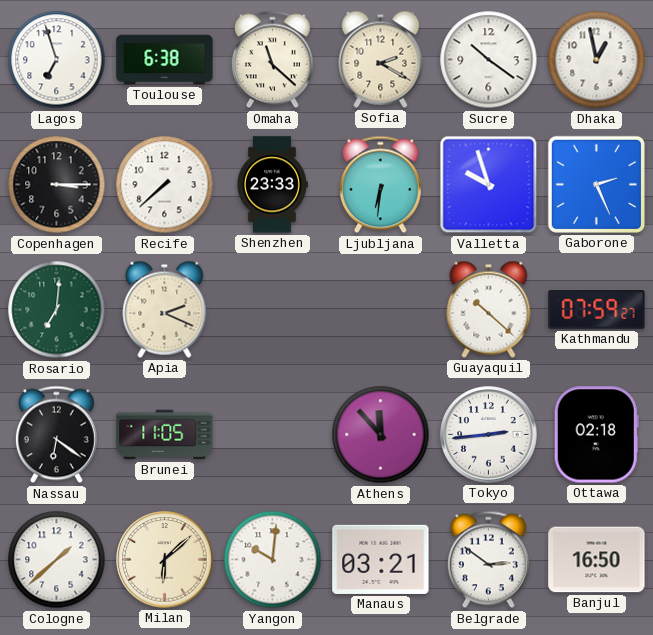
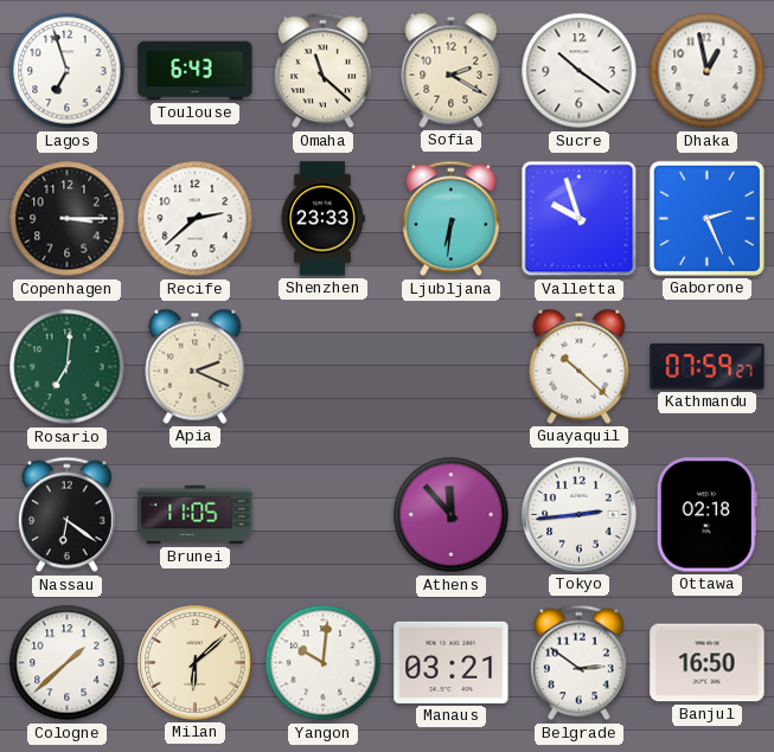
Toulouse: 6:38 -> 6:43
Recife: 7:38 -> 2:38
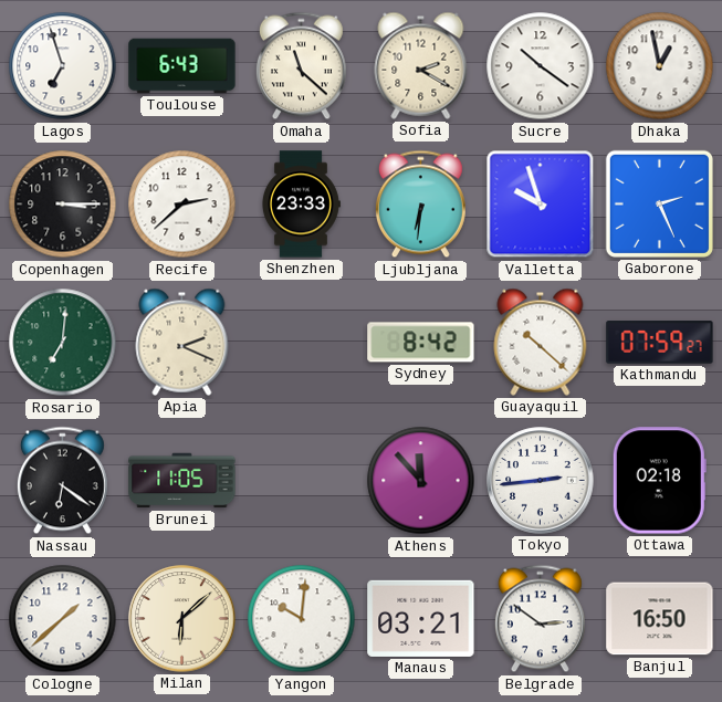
Sydney: none -> 8:42
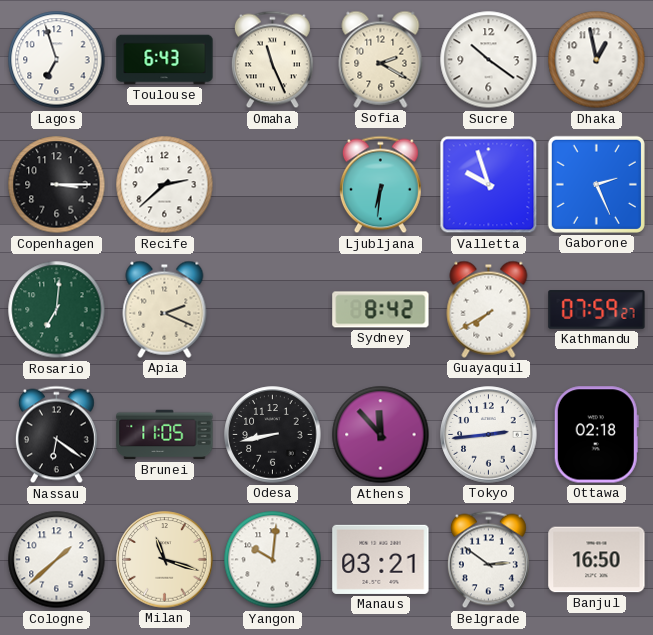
Omaha: 11:22 -> 11:26
Shenzhen: 23:33 -> none
Guayaquil: 10:22 -> 7:40
Odesa: none -> 8:43
Milan: 6:08 -> 11:18
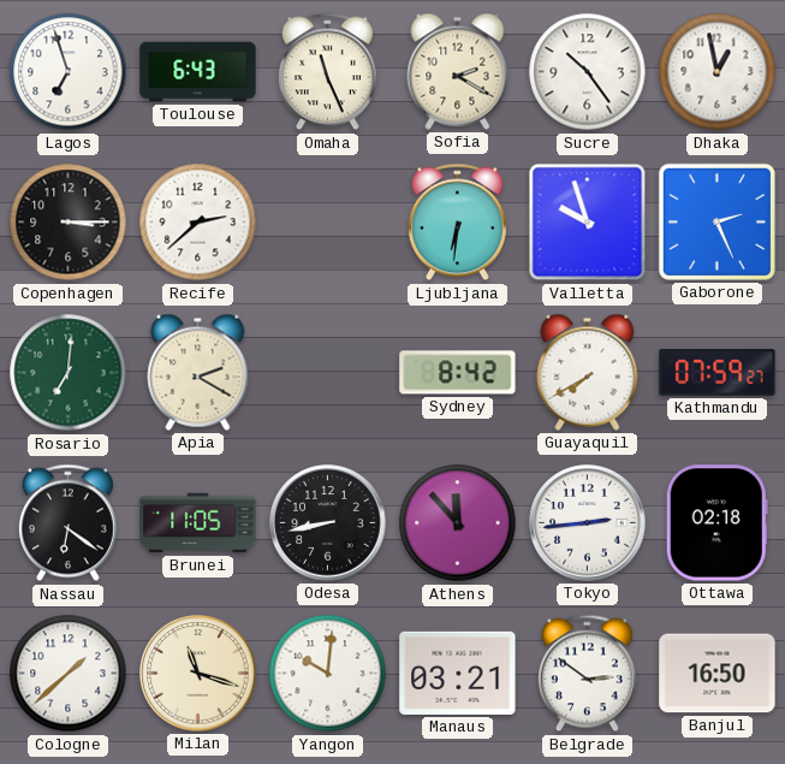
Sucre: 10:21 -> 10:24
Apia: 2:19 -> 2:20
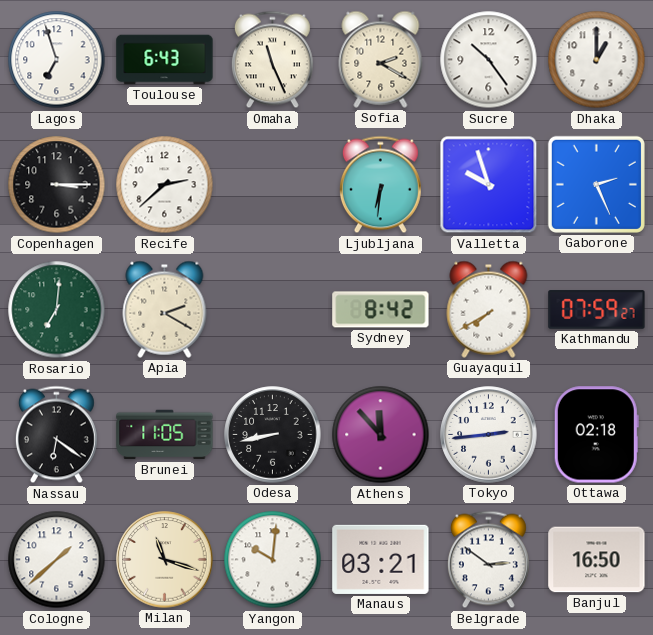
Dhaka: 12:58 -> 1:00
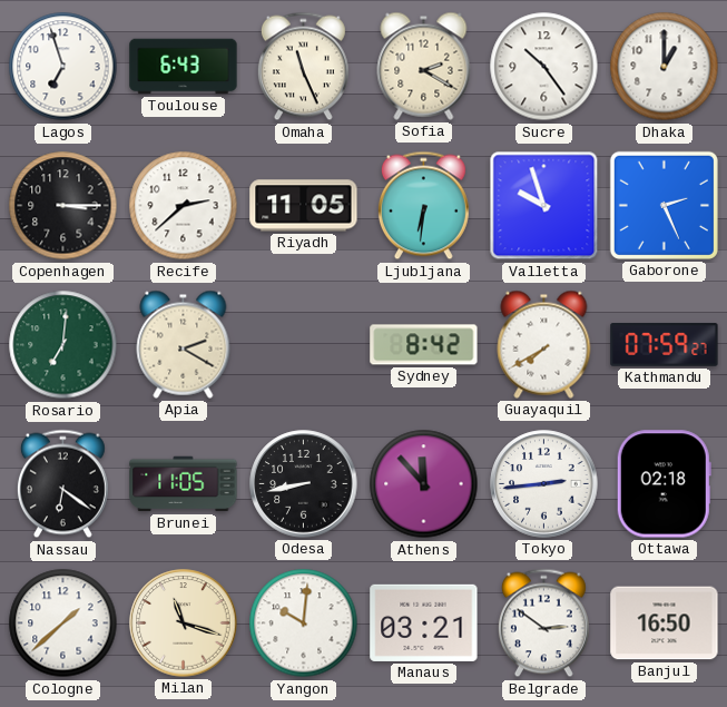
Riyadh: none -> 11:05
